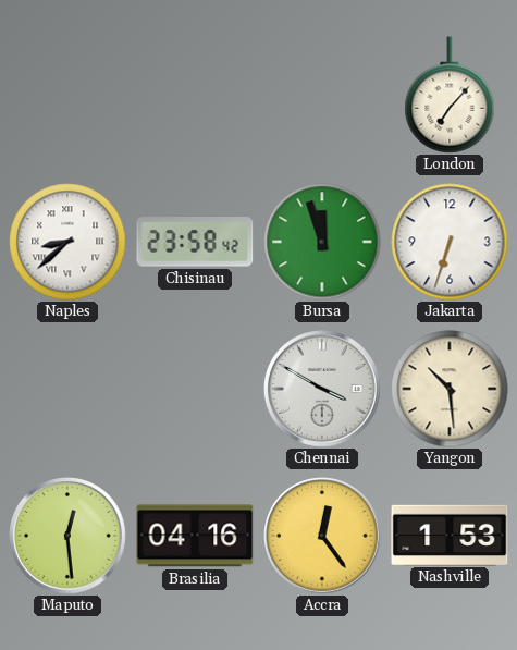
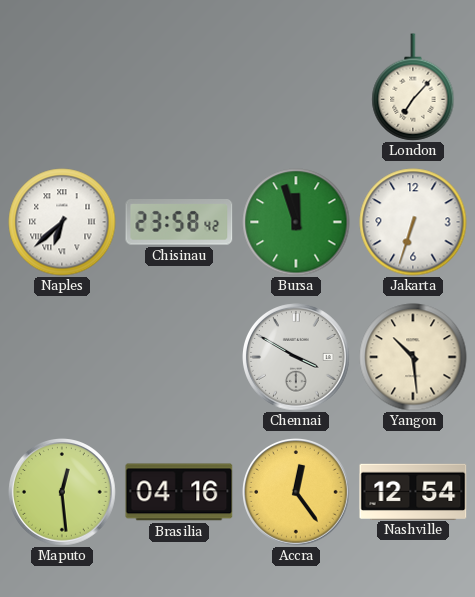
Naples: 8:38 -> 6:38
Nashville: 1:53 -> 12:54
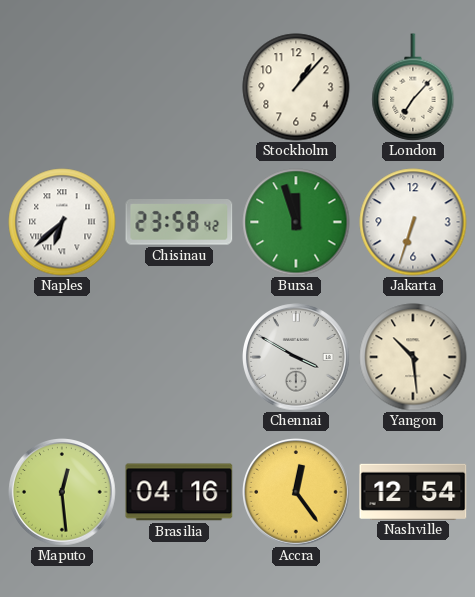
Stockholm: none -> 1:07
